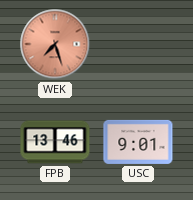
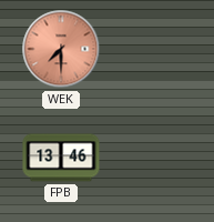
WEK: 7:27 -> 7:30
USC: 9:01 -> none
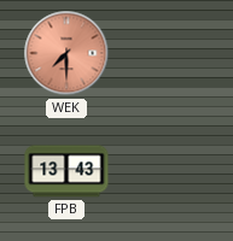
FPB: 13:46 -> 13:43
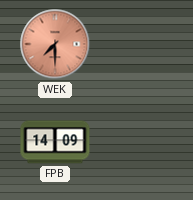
FPB: 13:43 -> 14:09
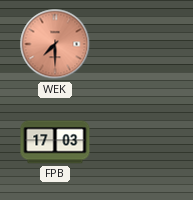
FPB: 14:09 -> 17:03
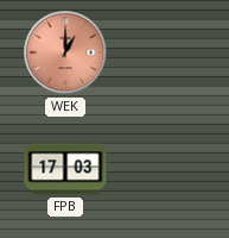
WEK: 7:30 -> 1:00
